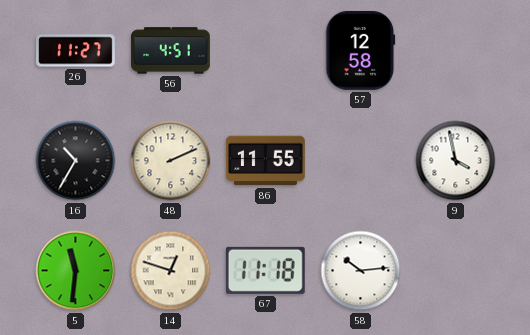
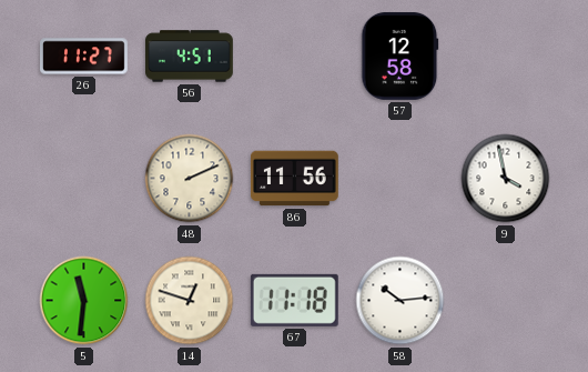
16: 10:35 -> none
86: 11:55 -> 11:56
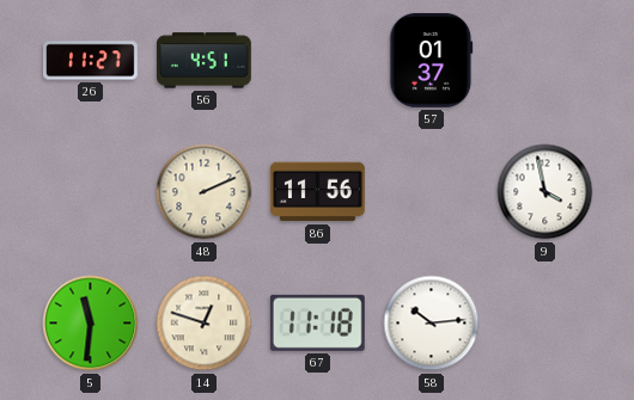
57: 12:58 -> 01:37
